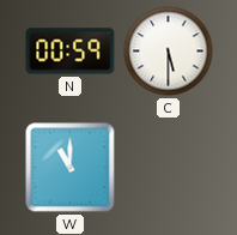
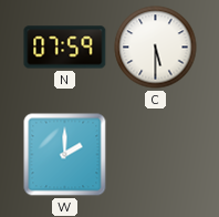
N: 00:59 -> 07:59
W: 11:00 -> 2:00
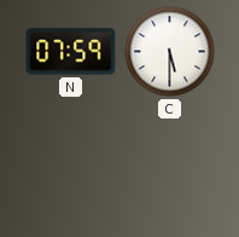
W: 2:00 -> none
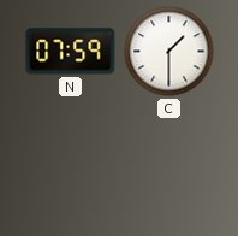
C: 5:30 -> 1:30
